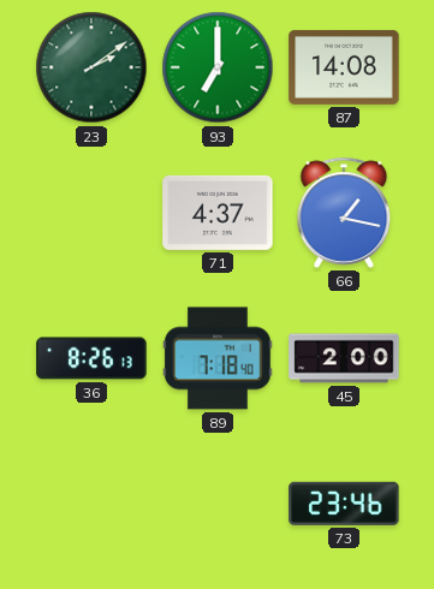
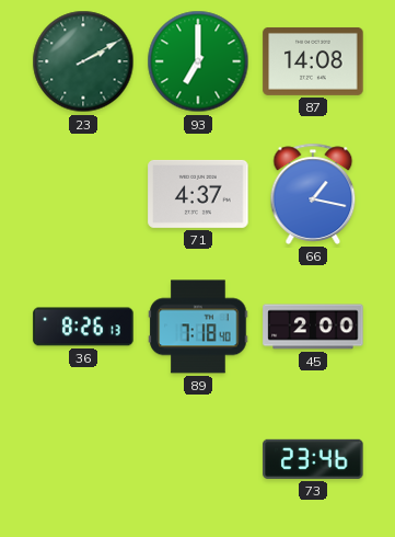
23: 2:09 -> 2:10
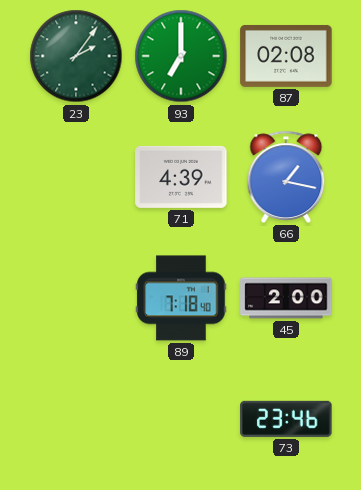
23: 2:10 -> 2:06
87: 14:08 -> 02:08
71: 4:37 -> 4:39
36: 8:26 -> none
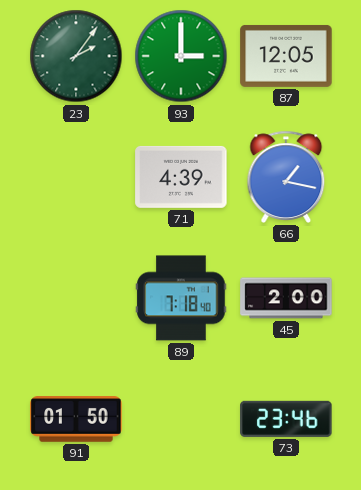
93: 7:00 -> 3:00
87: 02:08 -> 12:05
91: none -> 01:50
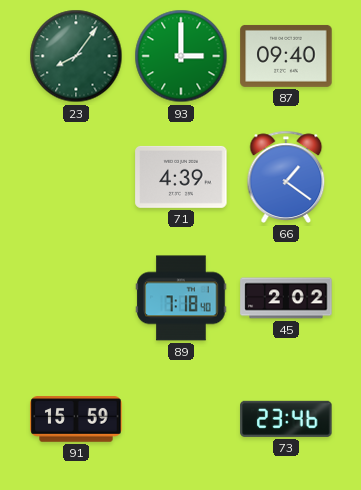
23: 2:06 -> 8:06
87: 12:05 -> 09:40
66: 1:17 -> 1:21
45: 2:00 -> 2:02
91: 01:50 -> 15:59
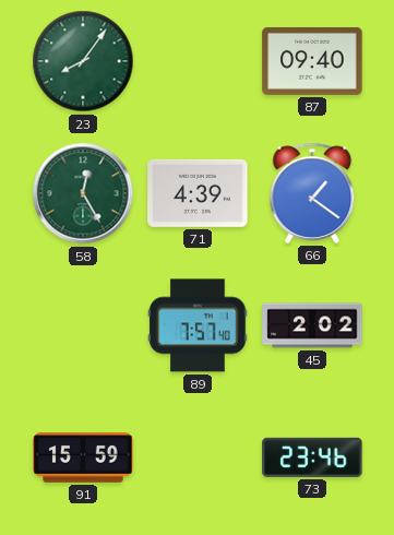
93: 3:00 -> none
58: none -> 12:25
89: 7:18 -> 7:57
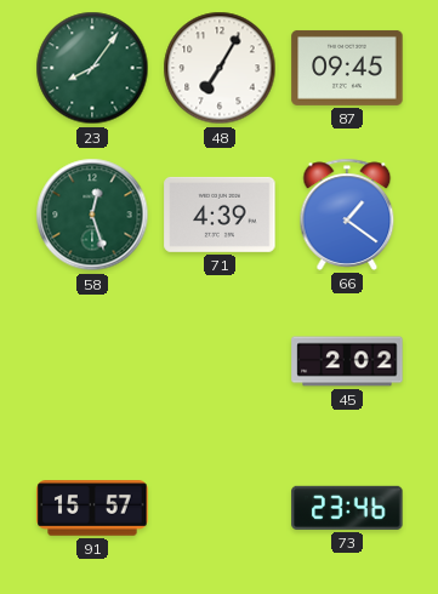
48: none -> 7:05
87: 09:40 -> 09:45
58: 12:25 -> 12:27
89: 7:57 -> none
91: 15:59 -> 15:57
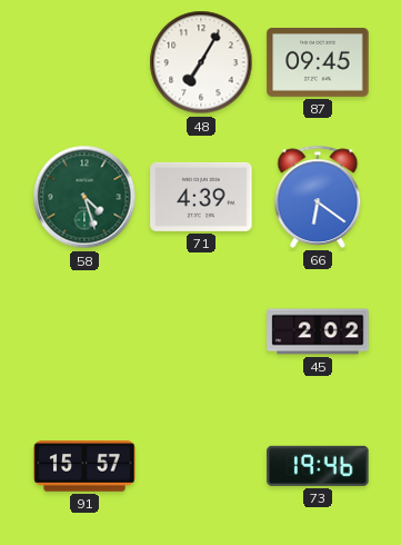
23: 8:06 -> none
58: 12:27 -> 4:27
66: 1:21 -> 6:21
73: 23:46 -> 19:46
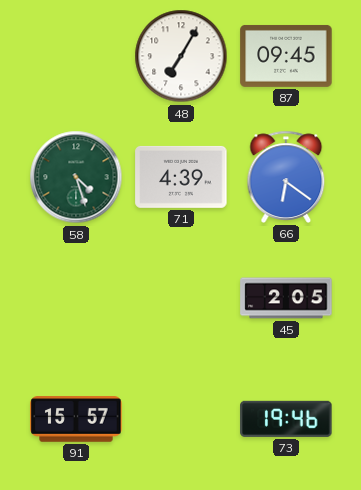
45: 2:02 -> 2:05
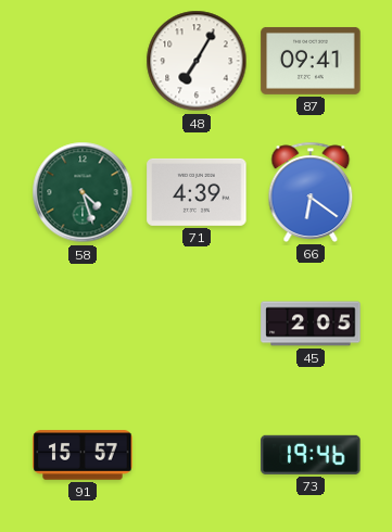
87: 09:45 -> 09:41
